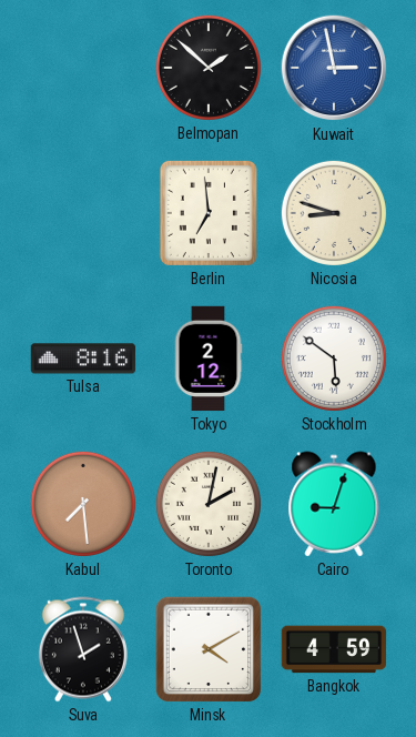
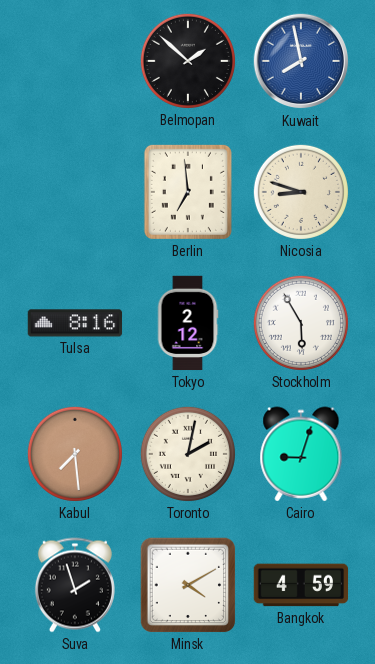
Kuwait: 2:58 -> 7:58
Stockholm: 5:51 -> 5:55
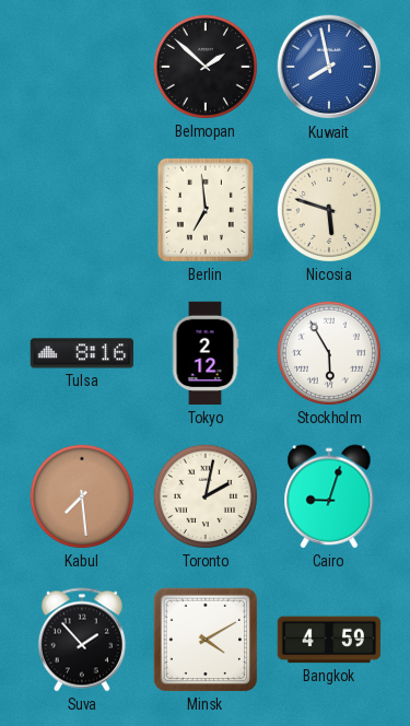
Nicosia: 8:48 -> 5:48
Suva: 1:57 -> 1:53
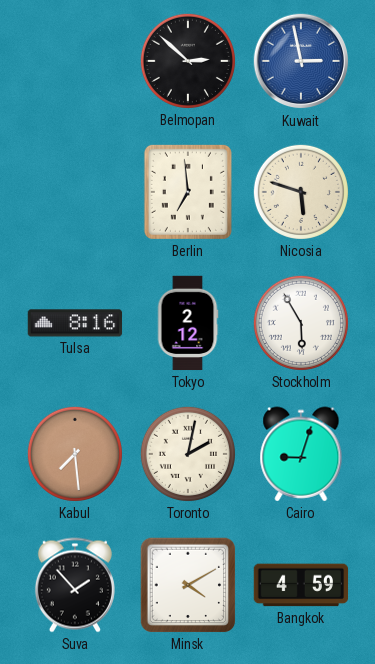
Belmopan: 1:52 -> 2:52
Kuwait: 7:58 -> 2:58
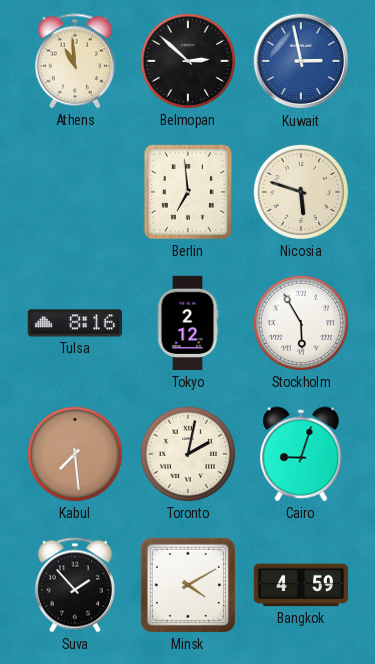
Athens: none -> 10:59
